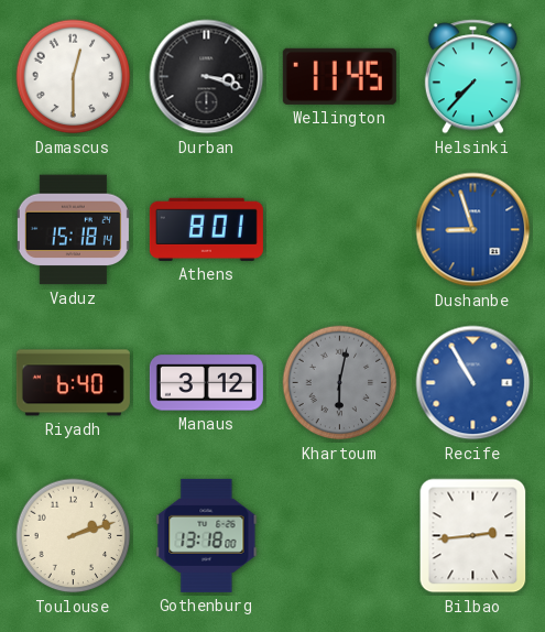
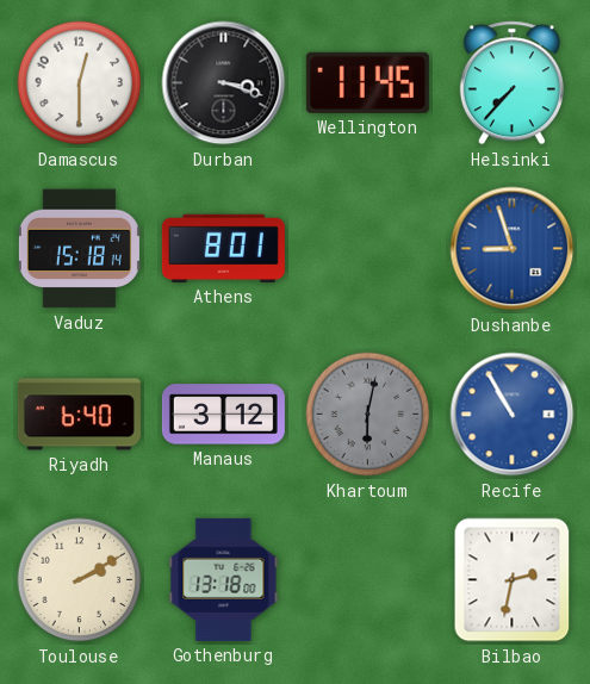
Toulouse: 2:12 -> 2:10
Bilbao: 2:44 -> 2:32
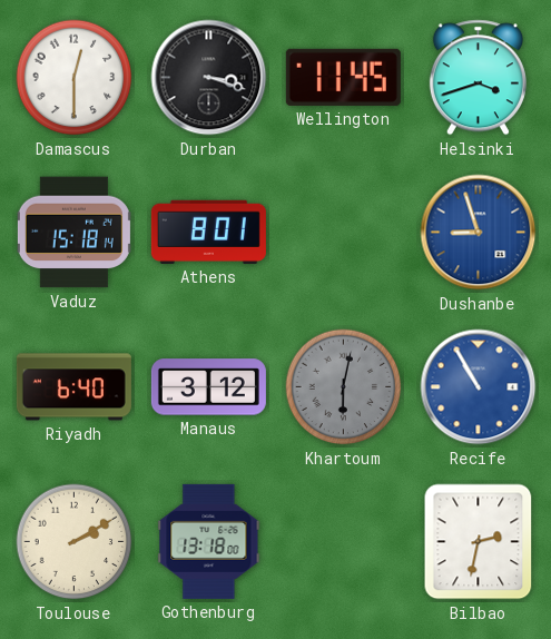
Helsinki: 7:37 -> 3:42
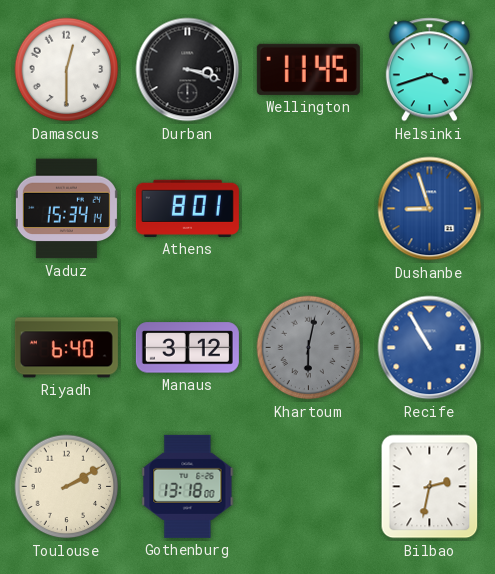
Vaduz: 15:18 -> 15:34
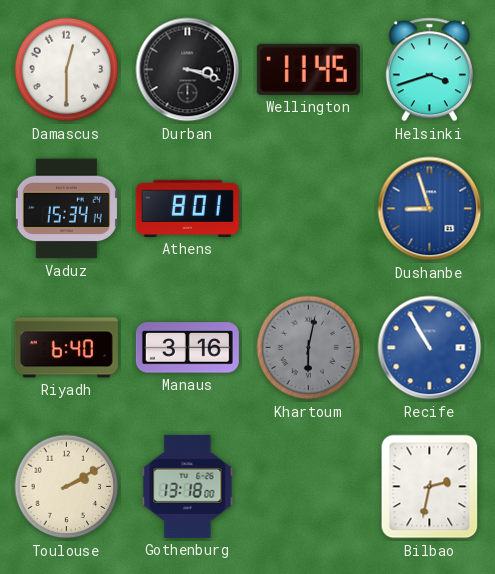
Manaus: 3:12 -> 3:16
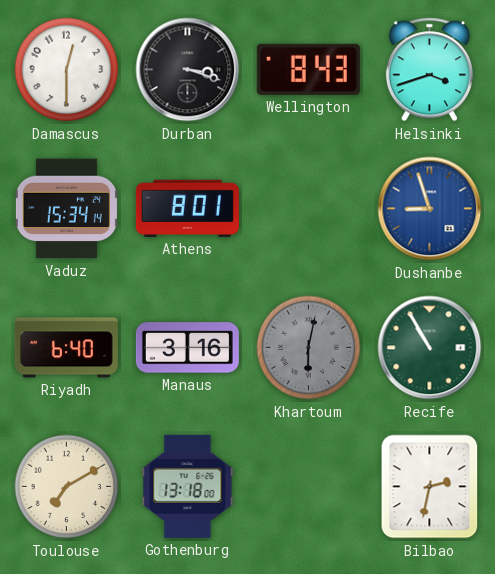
Wellington: 11:45 -> 8:43
Recife dial: blue -> green
Toulouse: 2:10 -> 7:10
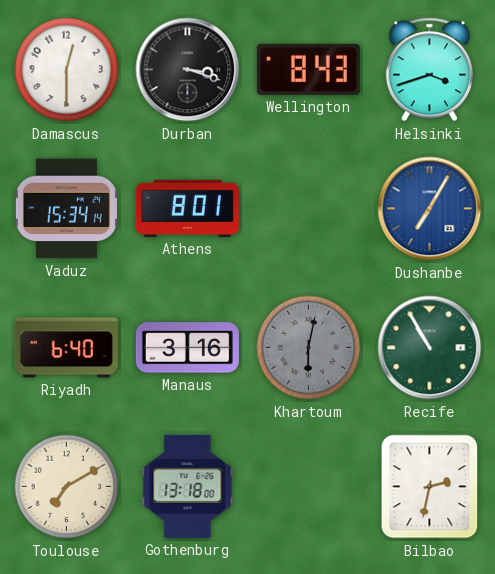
Dushanbe: 8:57 -> 7:05
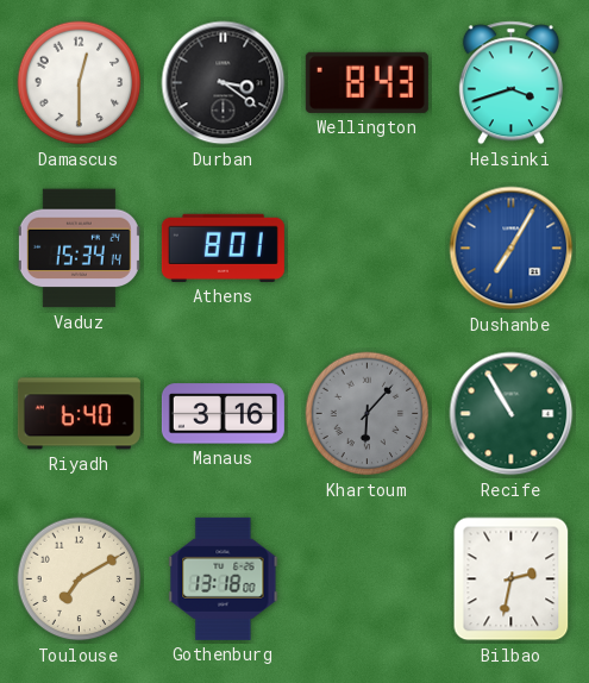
Durban: 3:18 -> 3:21
Khartoum: 6:02 -> 6:07
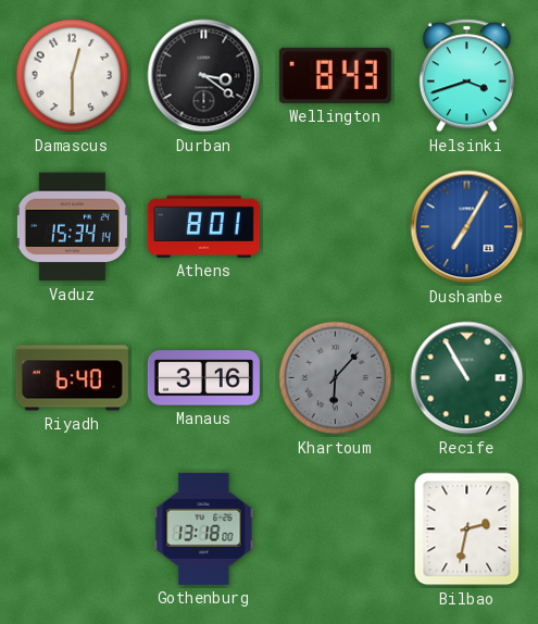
Toulouse: 7:10 -> none
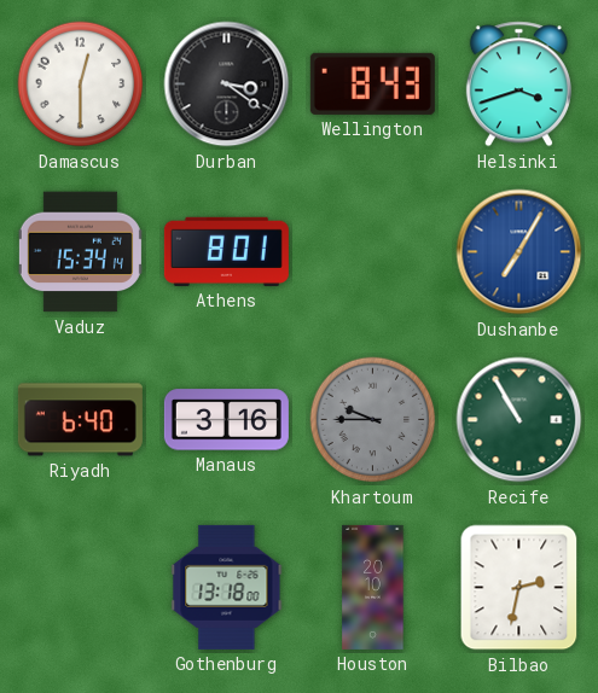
Khartoum: 6:07 -> 9:45
Houston: none -> 20:10
